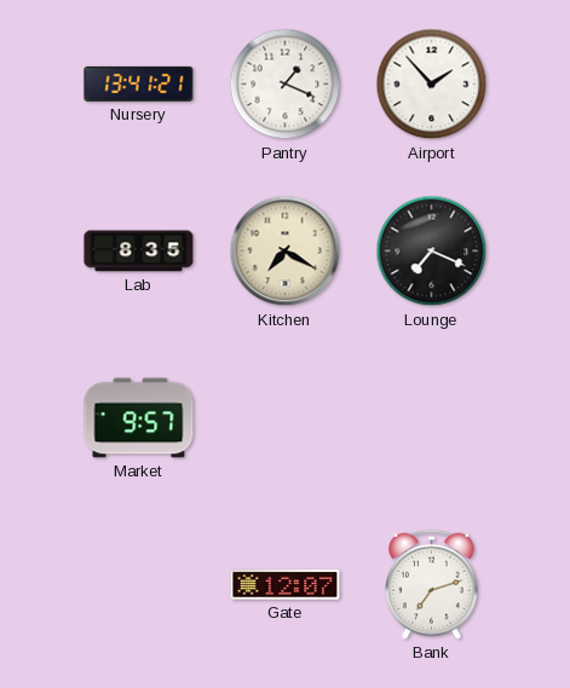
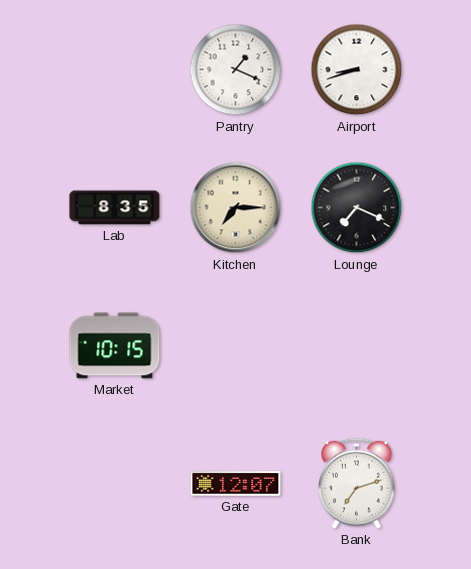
Nursery: 13:41 -> none
Airport: 1:53 -> 8:42
Kitchen: 7:20 -> 7:15
Market: 9:57 -> 10:15
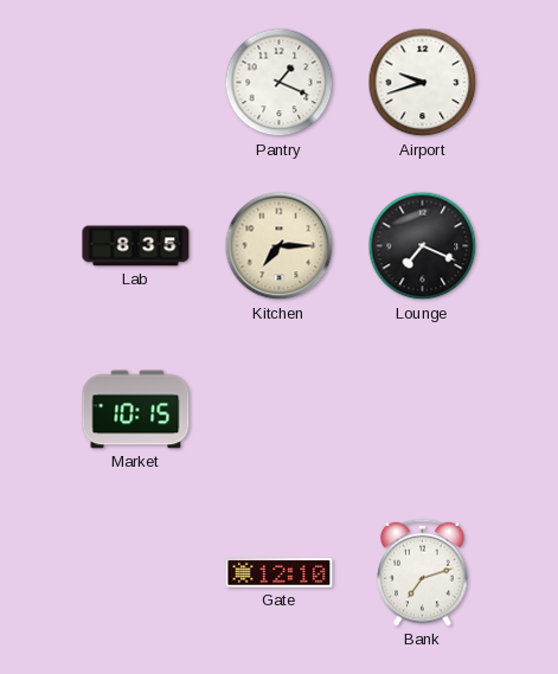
Airport: 8:42 -> 9:42
Gate: 12:07 -> 12:10
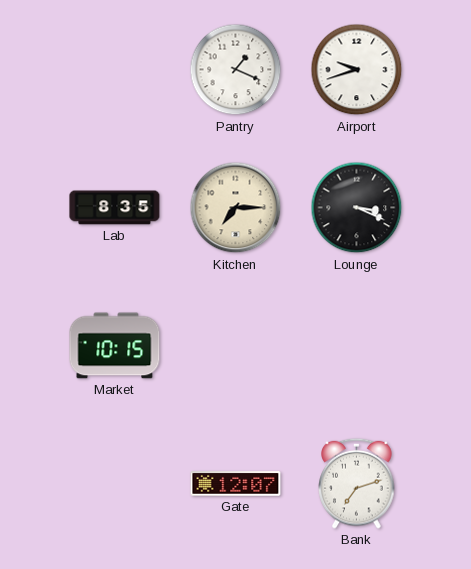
Lounge: 7:19 -> 3:19
Gate: 12:10 -> 12:07
